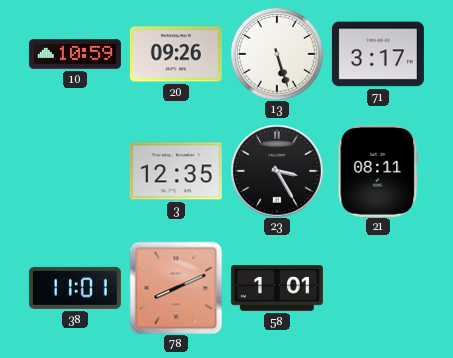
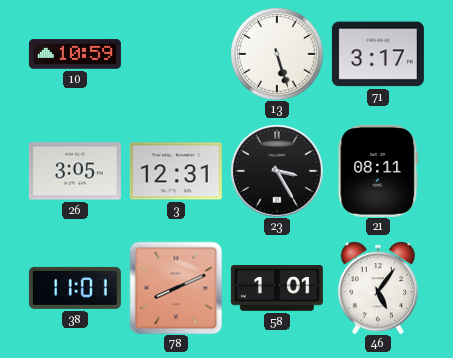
20: 09:26 -> none
26: none -> 3:05
3: 12:35 -> 12:31
46: none -> 5:06
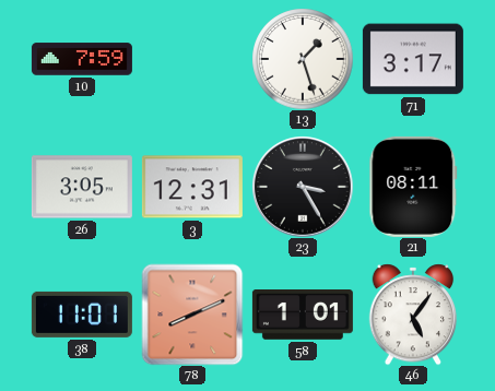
10: 10:59 -> 7:59
13: 5:27 -> 1:27
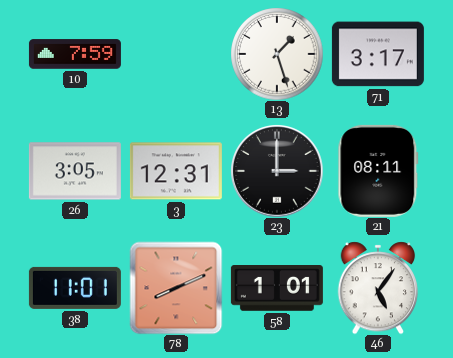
23: 3:25 -> 3:00
